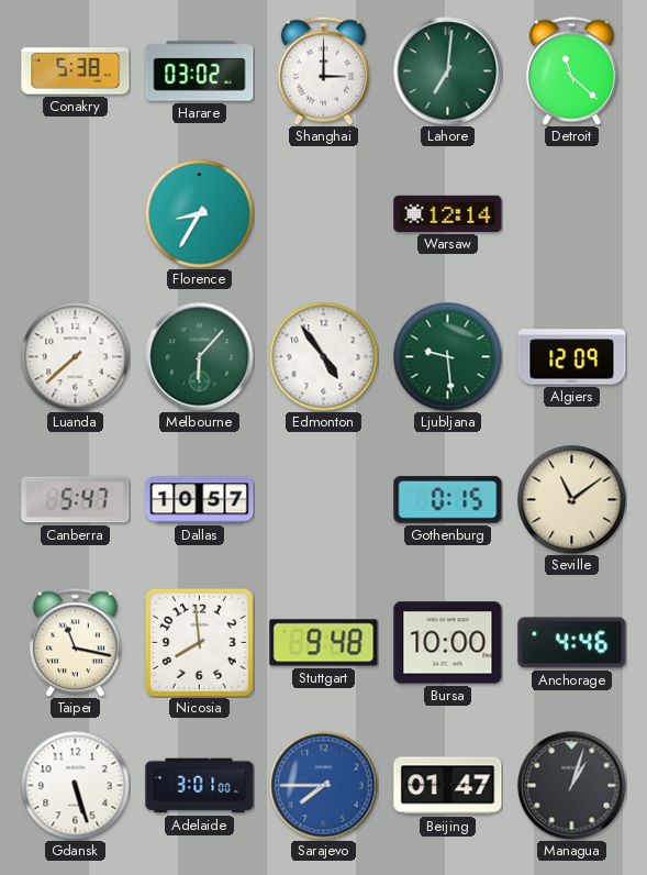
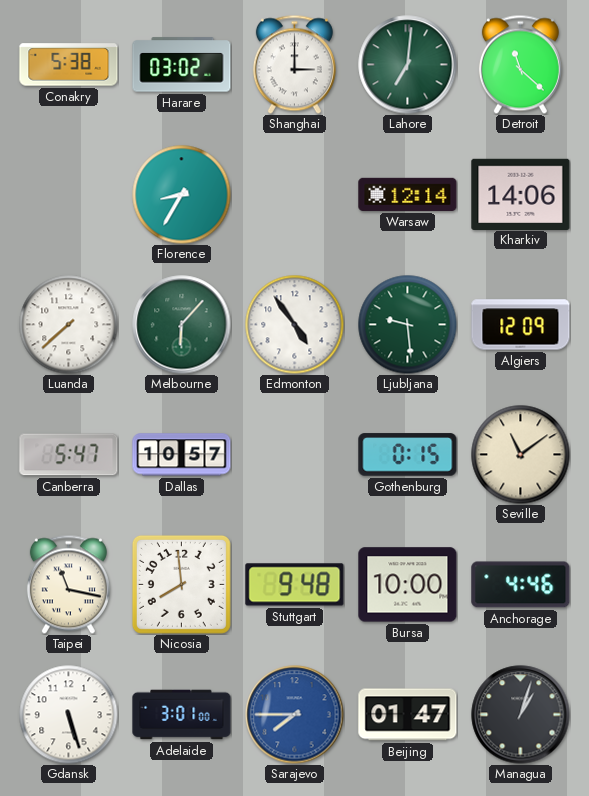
Kharkiv: none -> 14:06
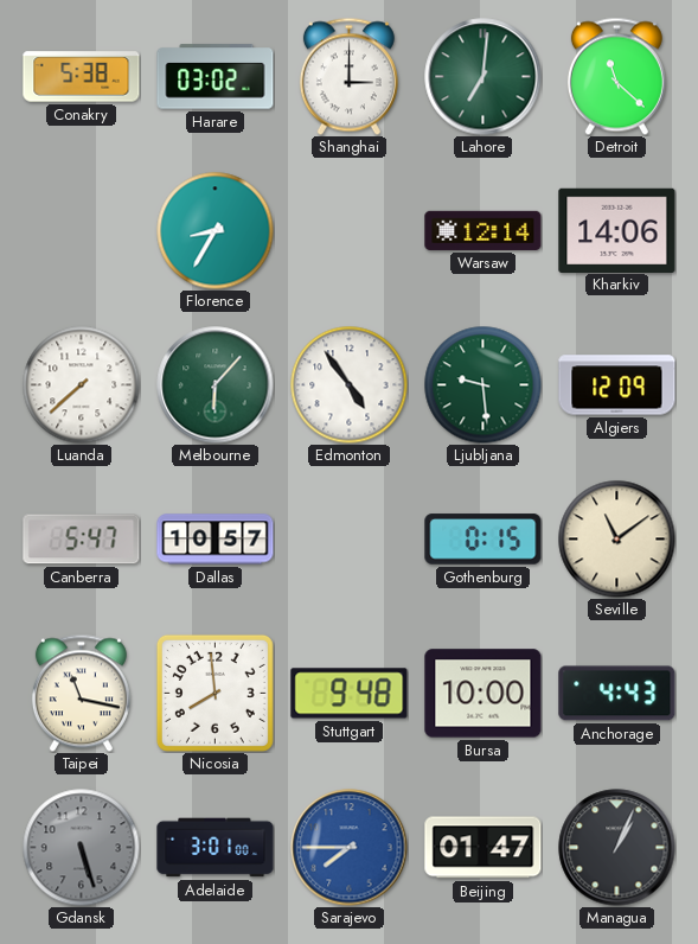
Anchorage: 4:46 -> 4:43
Gdansk dial: white -> grey
Managua: 1:03 -> 1:04
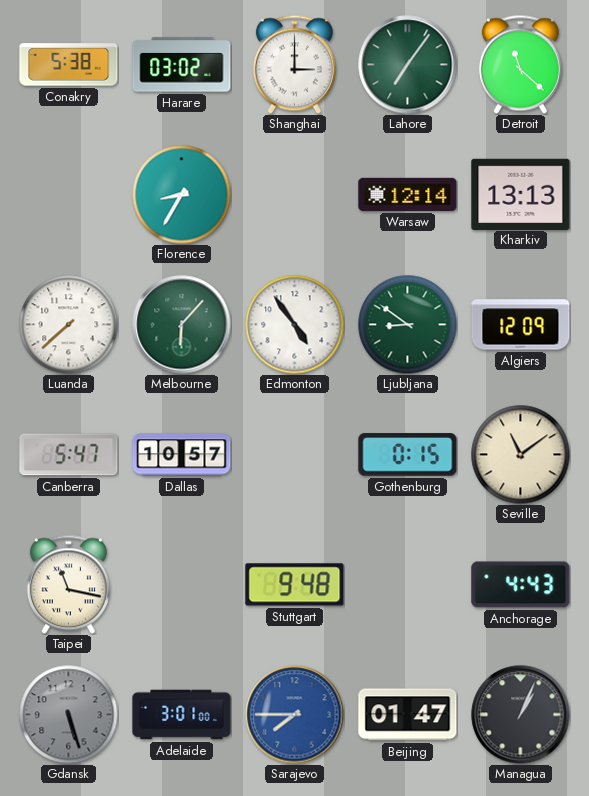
Lahore: 7:01 -> 7:06
Kharkiv: 14:06 -> 13:13
Ljubljana: 9:29 -> 8:51
Nicosia: 7:59 -> none
Bursa: 10:00 -> none
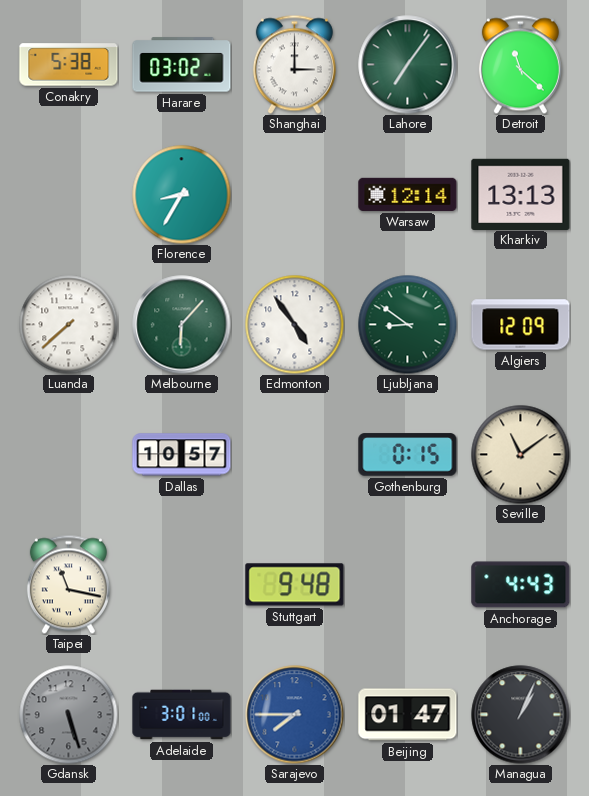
Canberra: 5:47 -> none
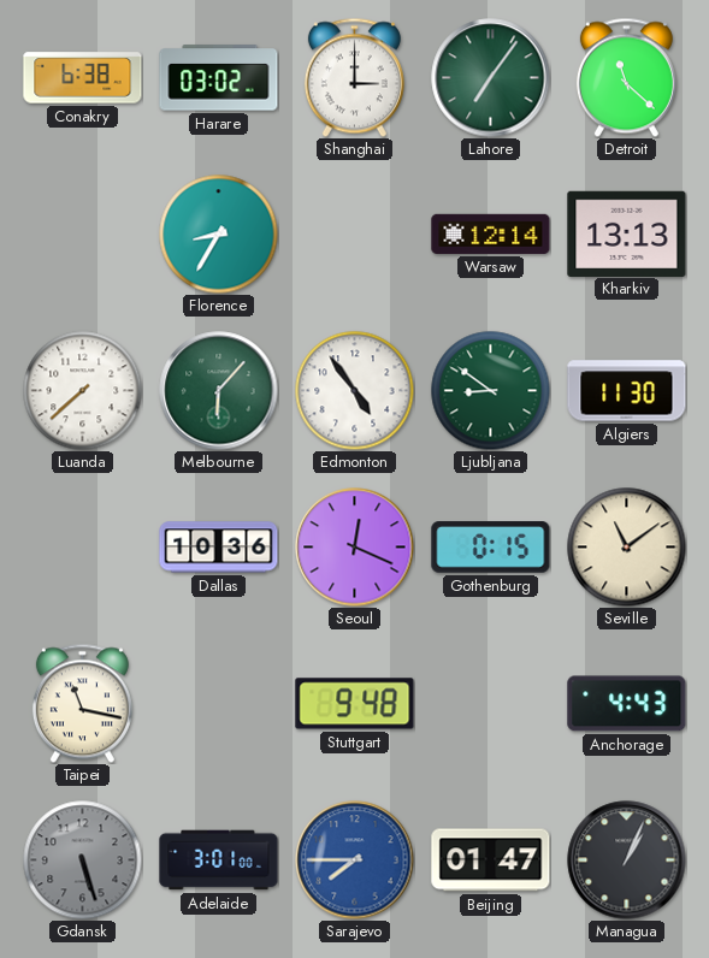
Conakry: 5:38 -> 6:38
Algiers: 12:09 -> 11:30
Dallas: 10:57 -> 10:36
Seoul: none -> 12:19
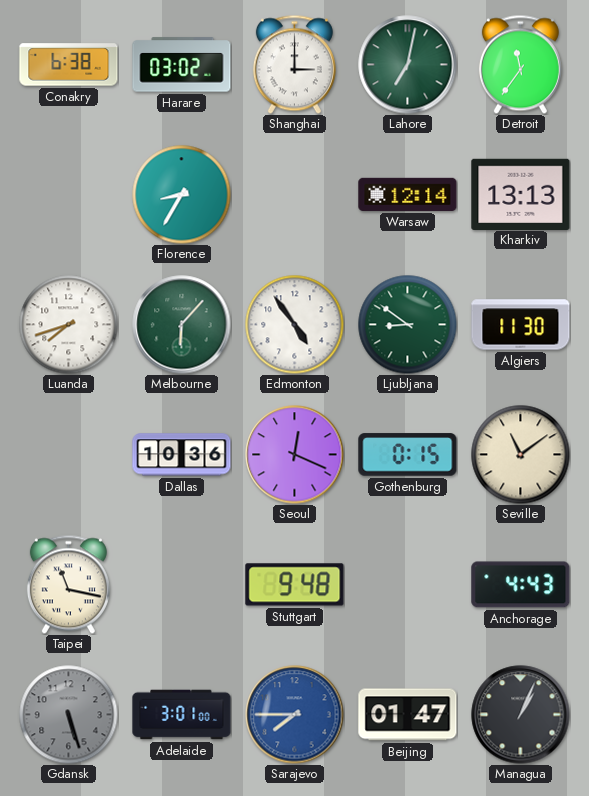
Lahore: 7:06 -> 7:02
Detroit: 11:22 -> 11:36
Luanda: 7:38 -> 7:42
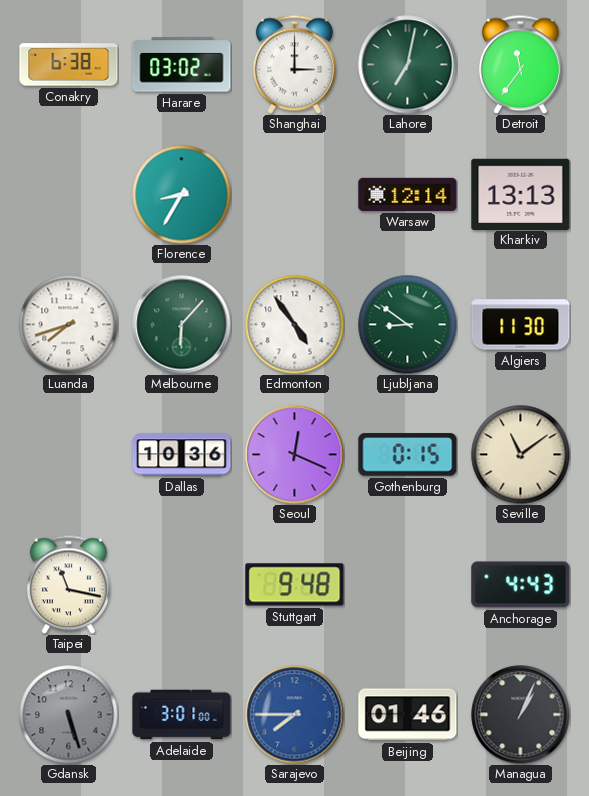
Beijing: 01:47 -> 01:46
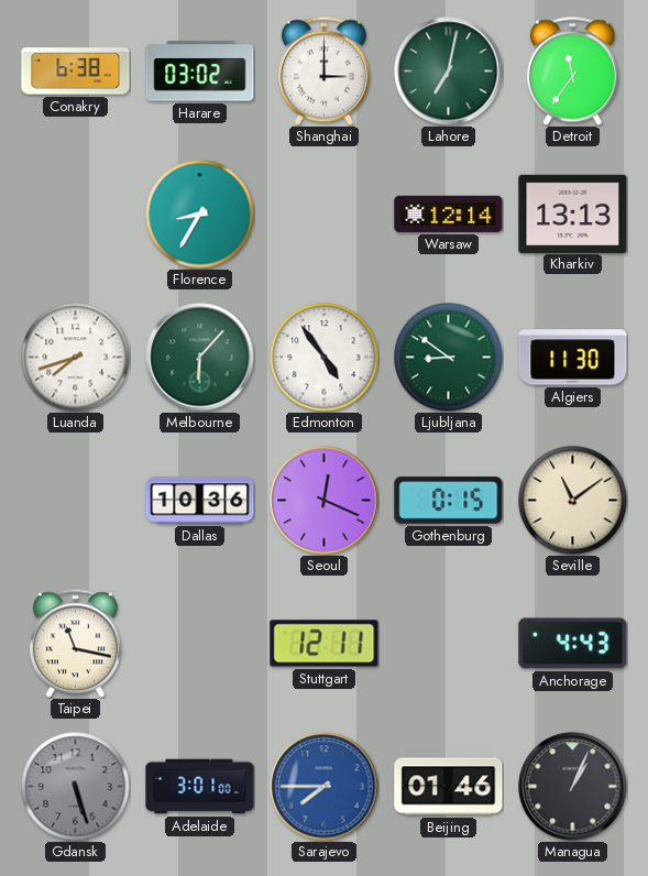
Stuttgart: 9:48 -> 12:11
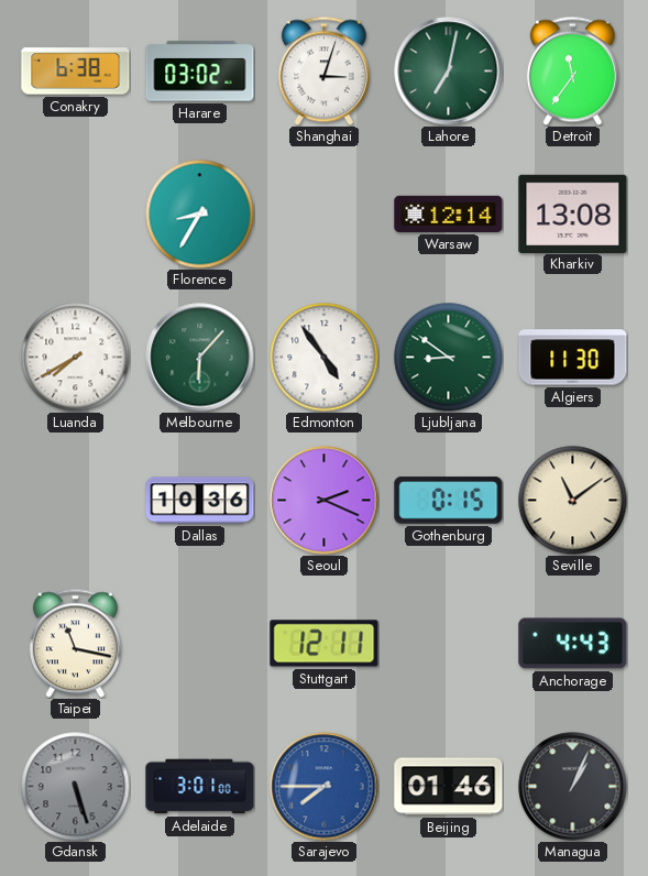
Shanghai: 3:00 -> 3:03
Kharkiv: 13:13 -> 13:08
Luanda: 7:42 -> 7:40
Seoul: 12:19 -> 2:19
